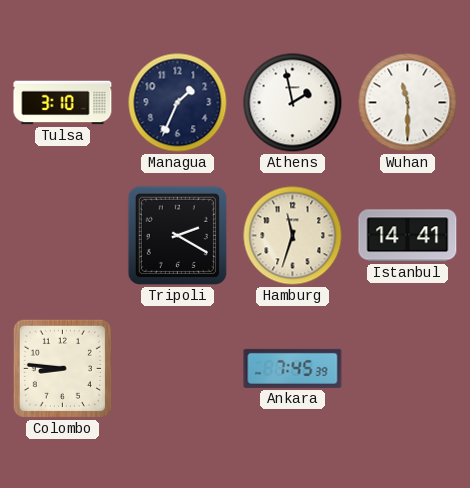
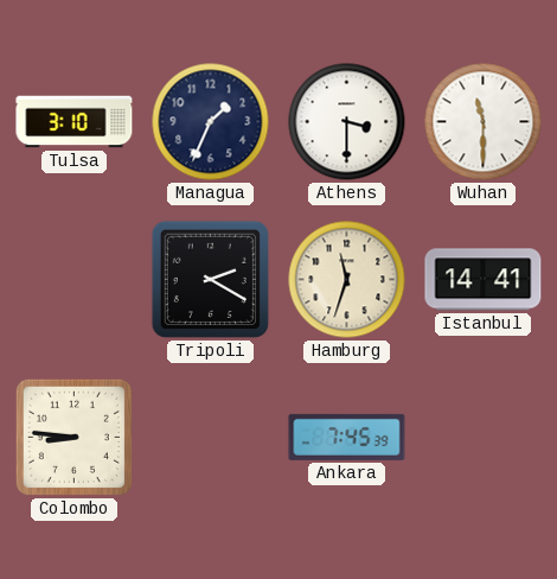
Athens: 1:58 -> 3:30
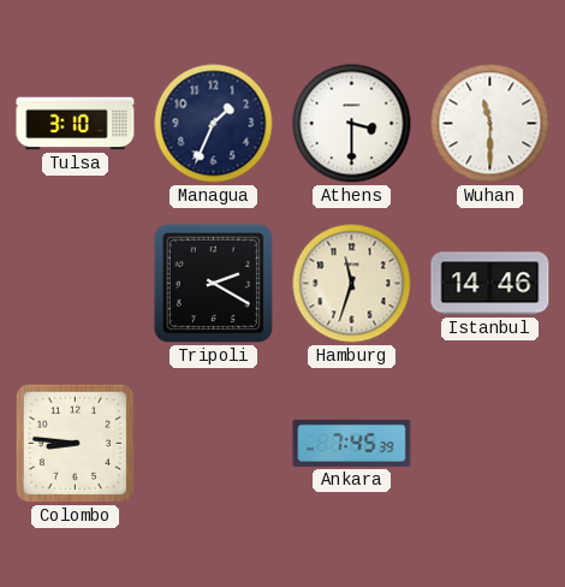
Istanbul: 14:41 -> 14:46
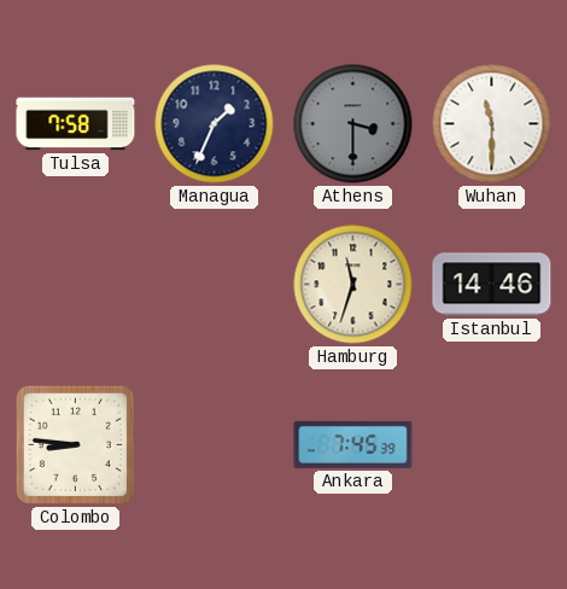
Tulsa: 3:10 -> 7:58
Athens dial: white -> grey
Tripoli: 2:20 -> none
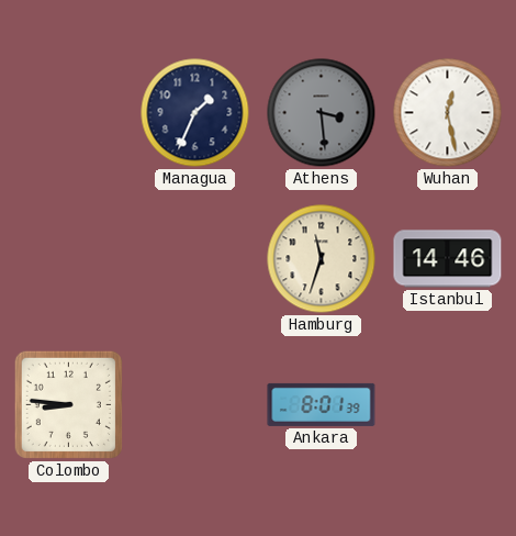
Tulsa: 7:58 -> none
Athens: 3:30 -> 3:29
Wuhan: 11:30 -> 12:28
Ankara: 7:45 -> 8:01
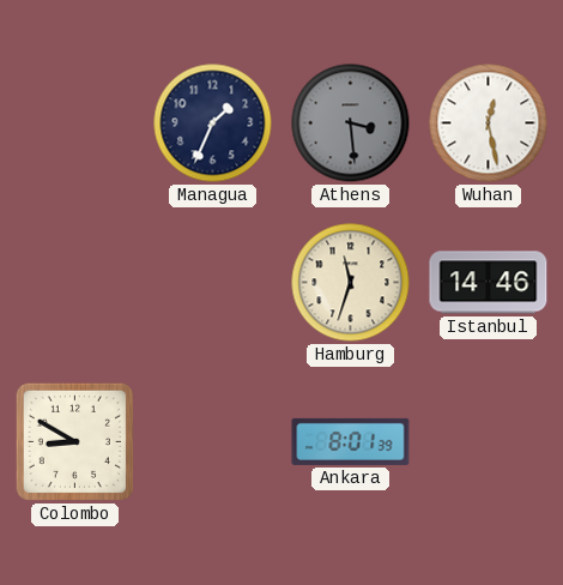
Colombo: 8:46 -> 8:50
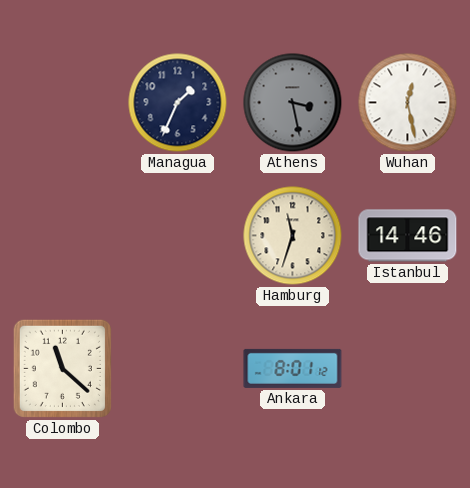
Athens: 3:29 -> 3:28
Colombo: 8:50 -> 11:22
Ankara: 8:01:39 -> 8:01:12
